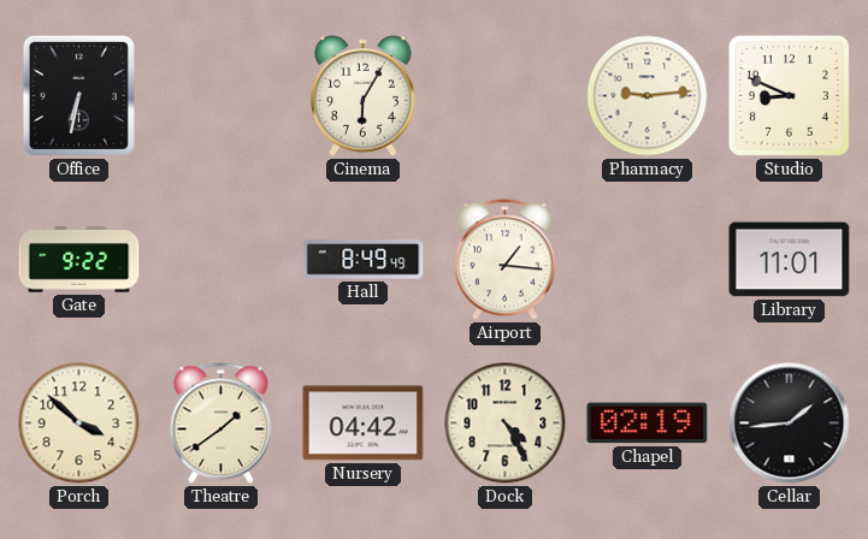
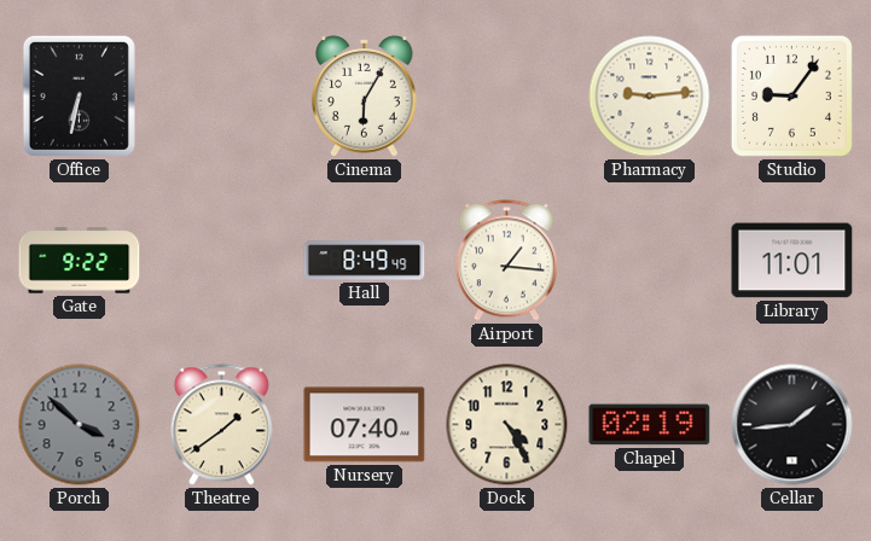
Studio: 8:49 -> 9:06
Porch dial: cream -> grey
Nursery: 04:42 -> 07:40
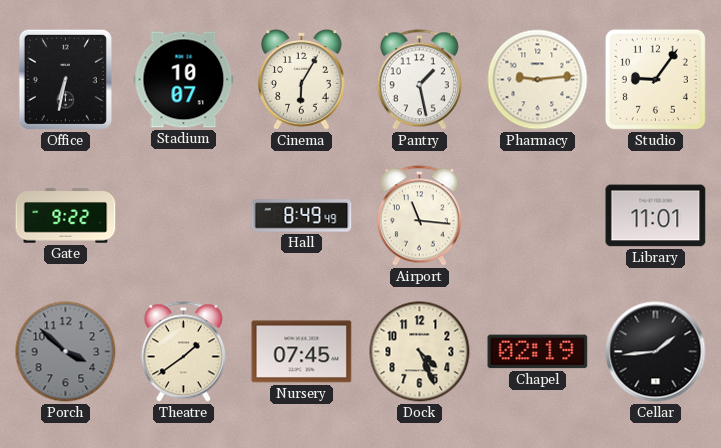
Stadium: none -> 10:07
Pantry: none -> 1:28
Airport: 1:16 -> 11:16
Nursery: 07:40 -> 07:45
Dock: 4:25 -> 4:26
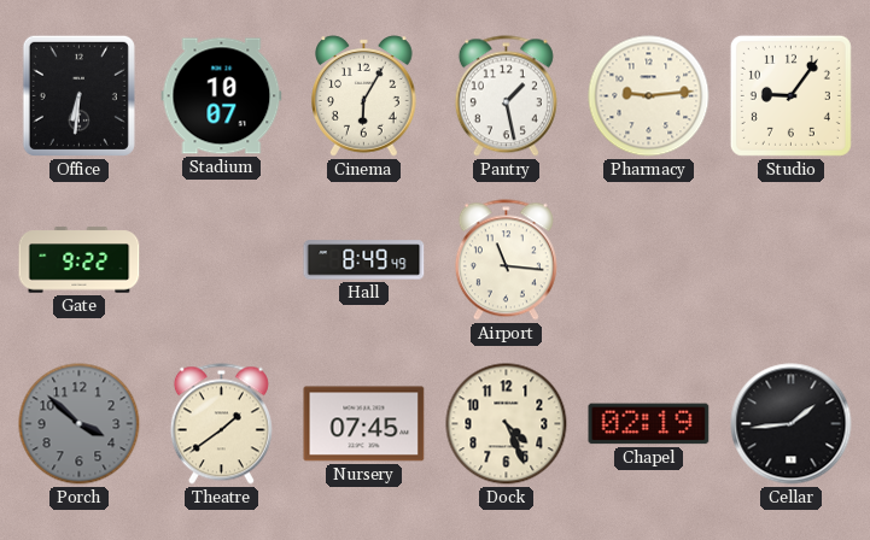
Office: 6:32 -> 6:31
Library: 11:01 -> none
